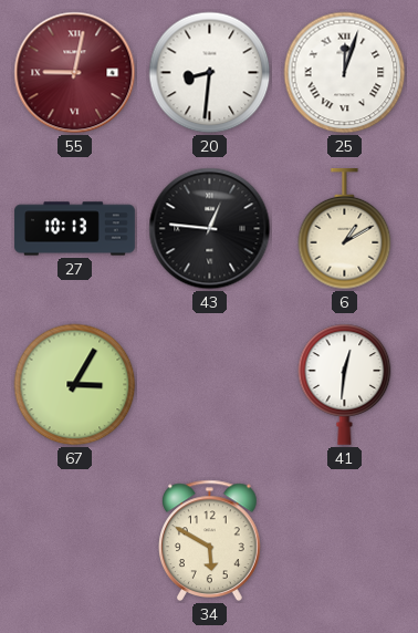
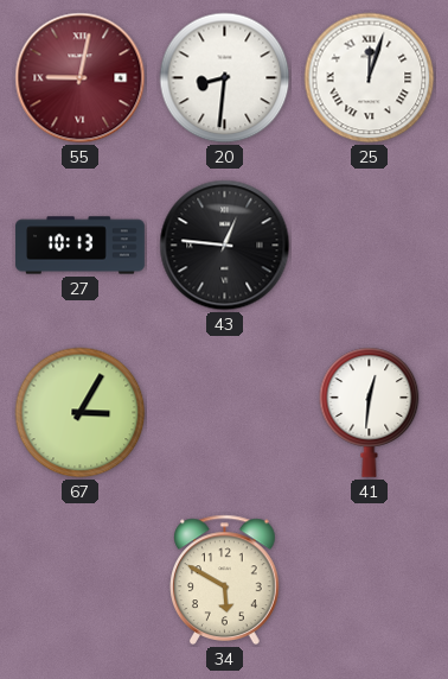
6: 1:10 -> none
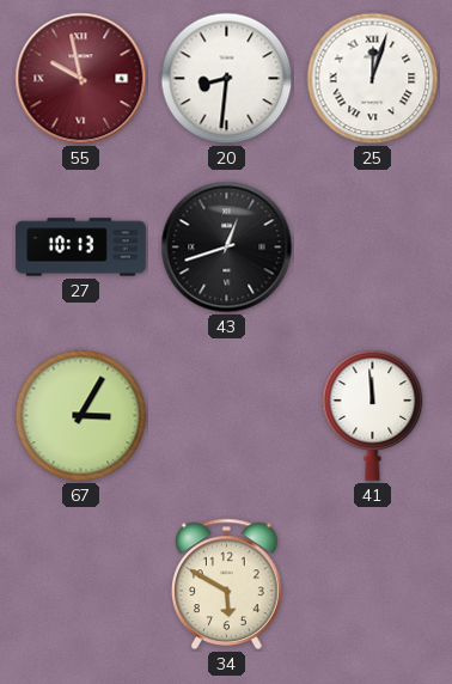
55: 9:02 -> 9:58
43: 12:46 -> 12:42
41: 12:31 -> 11:59
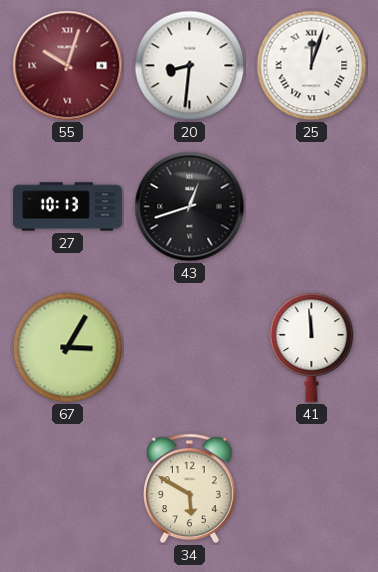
55: 9:58 -> 10:03
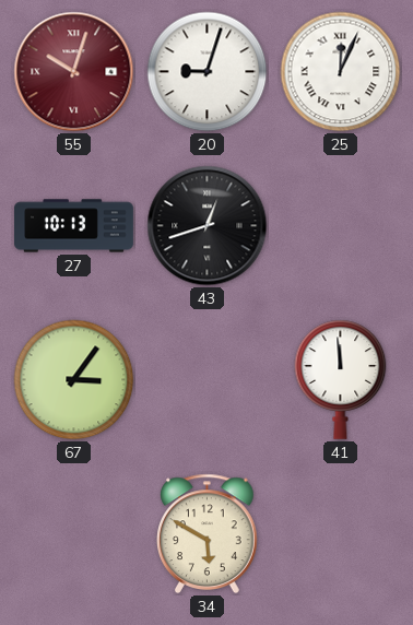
20: 8:31 -> 9:03
25: 12:03 -> 12:04
67: 3:05 -> 3:06
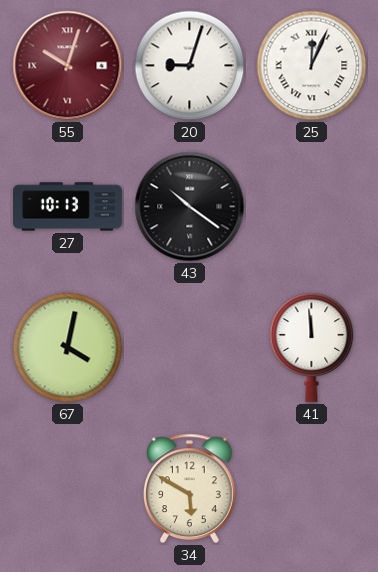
43: 12:42 -> 10:21
67: 3:06 -> 4:02
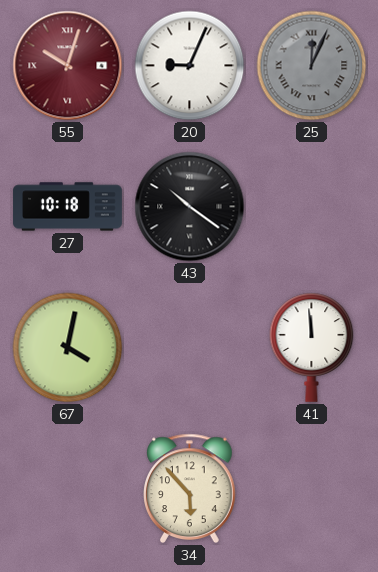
20: 9:03 -> 9:04
25 dial: white -> grey
27: 10:13 -> 10:18
34: 5:50 -> 5:53
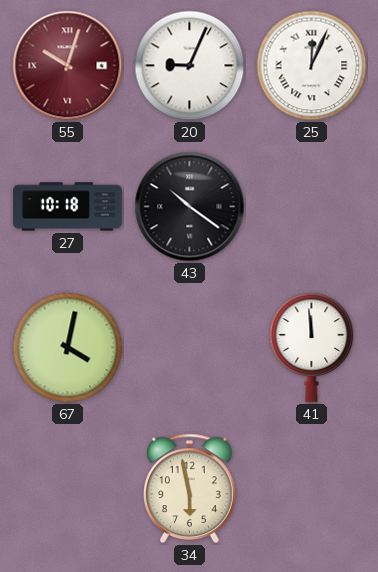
25 dial: grey -> white
34: 5:53 -> 5:58
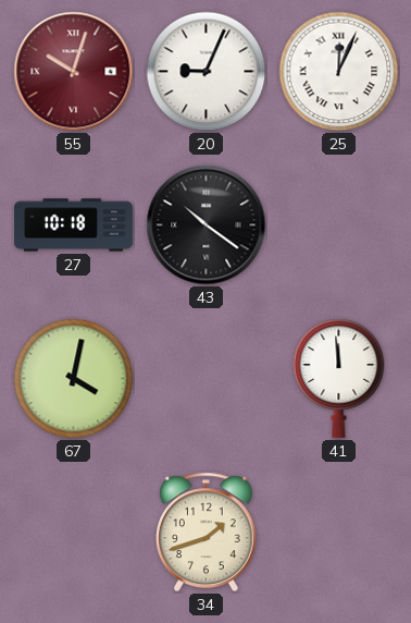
34: 5:58 -> 1:42
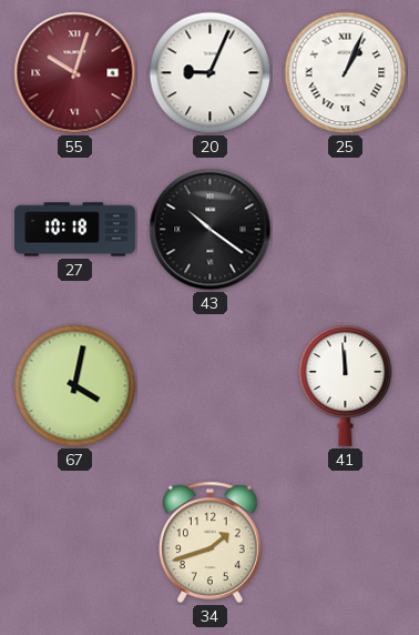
25: 12:04 -> 1:04
